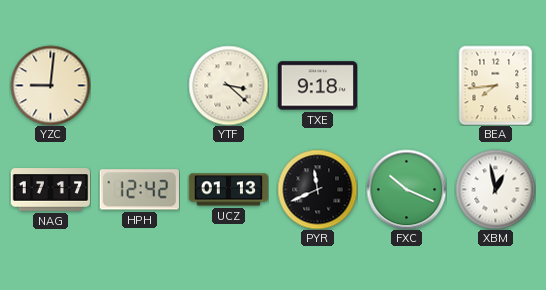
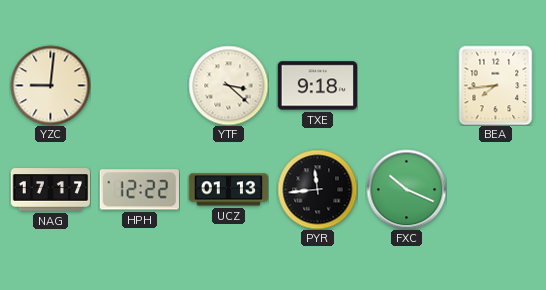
HPH: 12:42 -> 12:22
PYR: 11:41 -> 11:44
XBM: 12:58 -> none
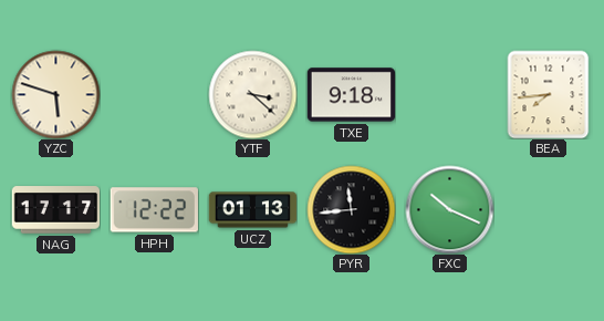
YZC: 9:01 -> 5:48
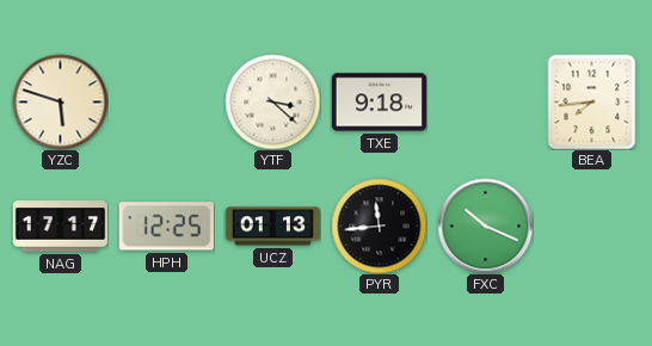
HPH: 12:22 -> 12:25
